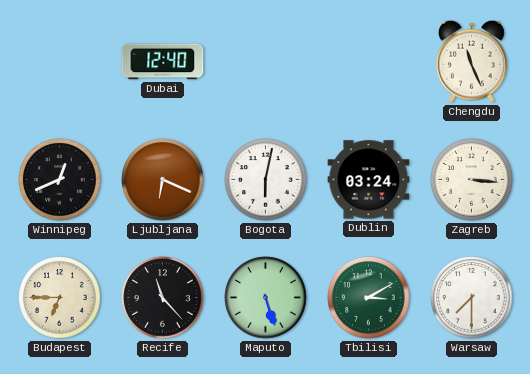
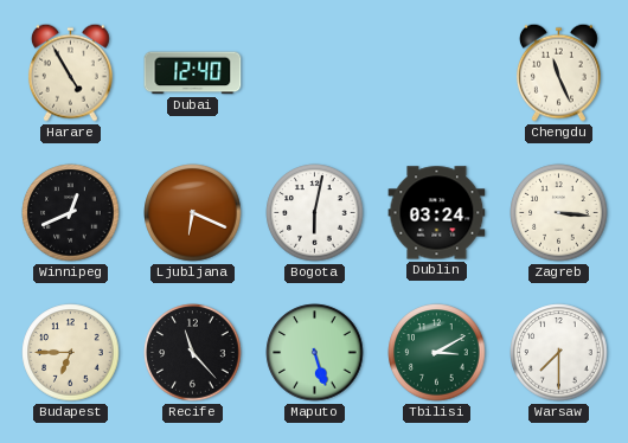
Harare: none -> 4:55
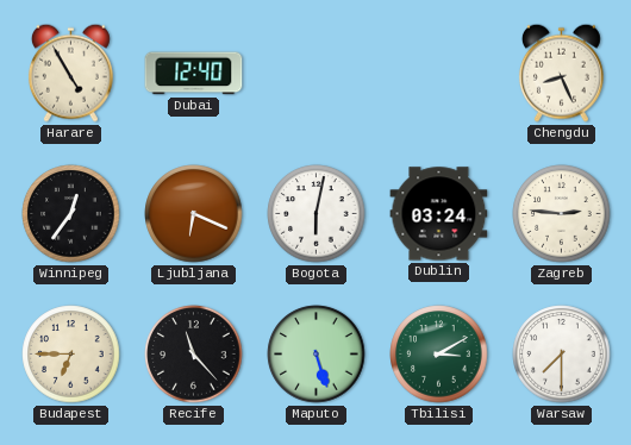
Chengdu: 11:26 -> 8:26
Winnipeg: 12:41 -> 12:36
Zagreb: 3:16 -> 2:46
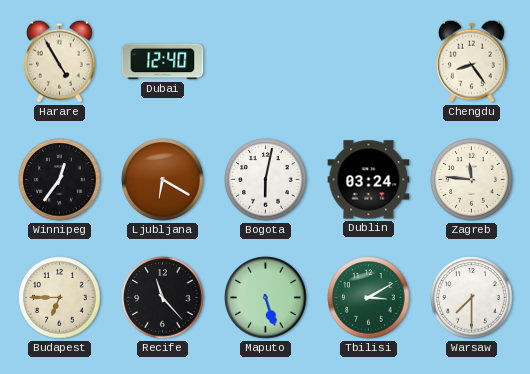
Chengdu: 8:26 -> 8:24
Ljubljana: 6:19 -> 6:20
Zagreb: 2:46 -> 11:46
